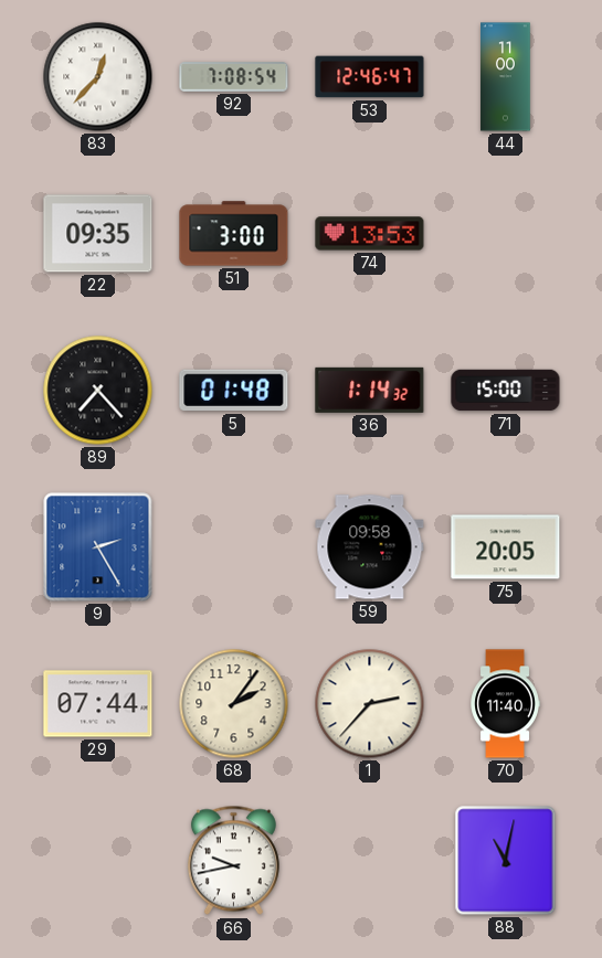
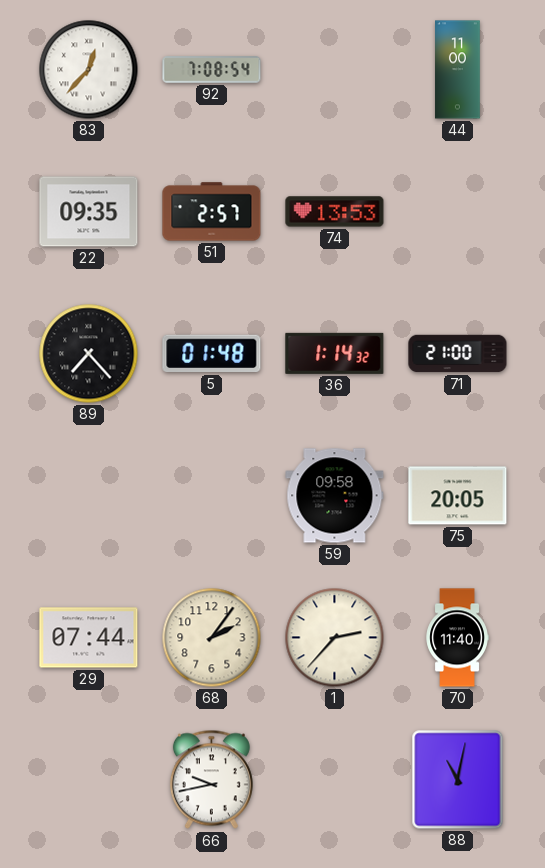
53: 12:46 -> none
51: 3:00 -> 2:57
71: 15:00 -> 21:00
9: 2:25 -> none
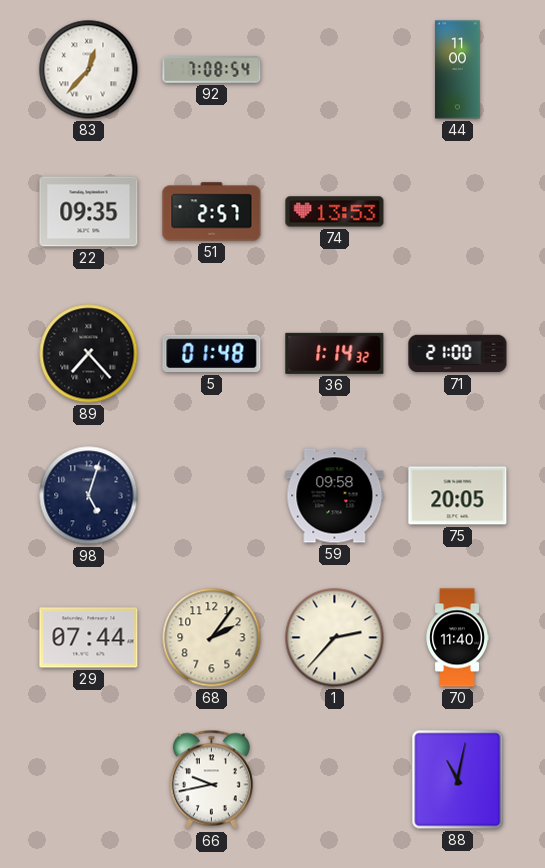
98: none -> 5:03
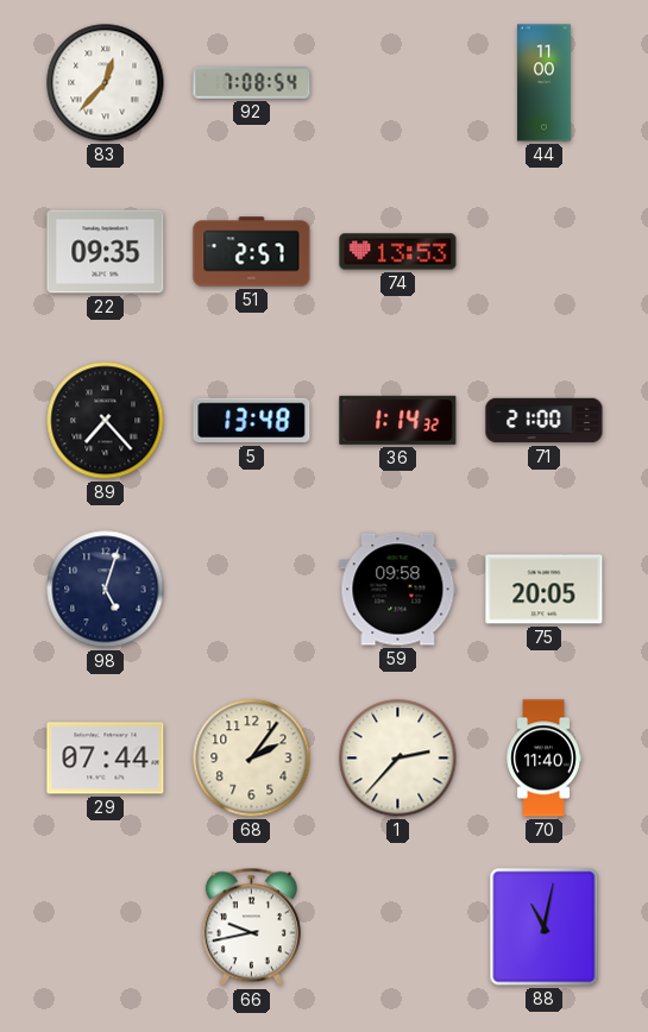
5: 01:48 -> 13:48
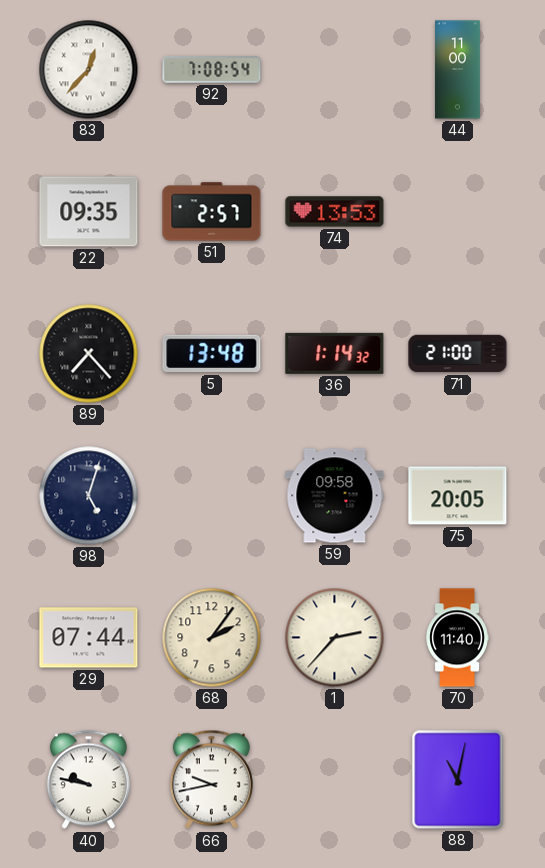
40: none -> 9:47
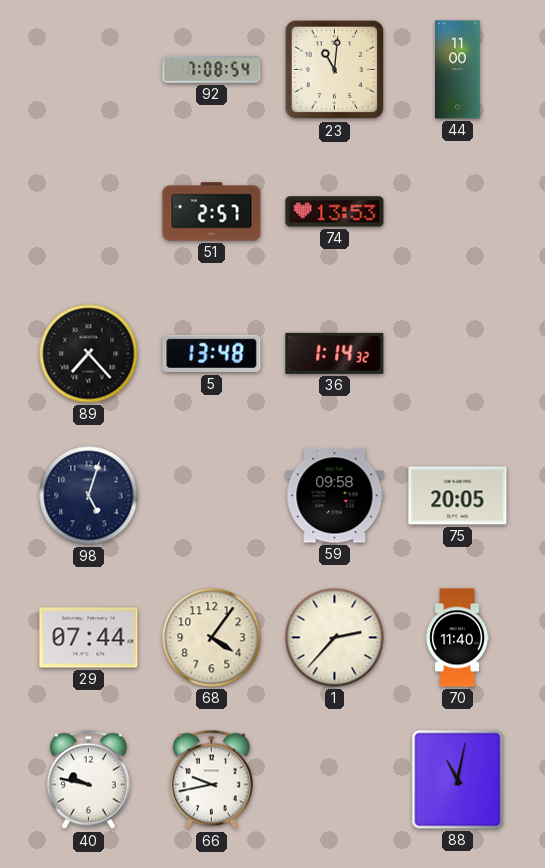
83: 12:37 -> none
23: none -> 11:01
22: 09:35 -> none
71: 21:00 -> none
68: 2:06 -> 4:06
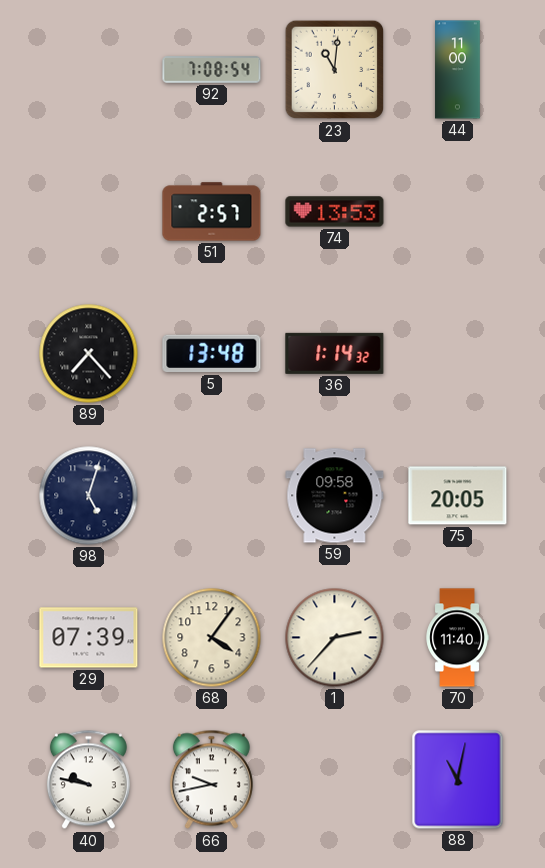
29: 07:44 -> 07:39
